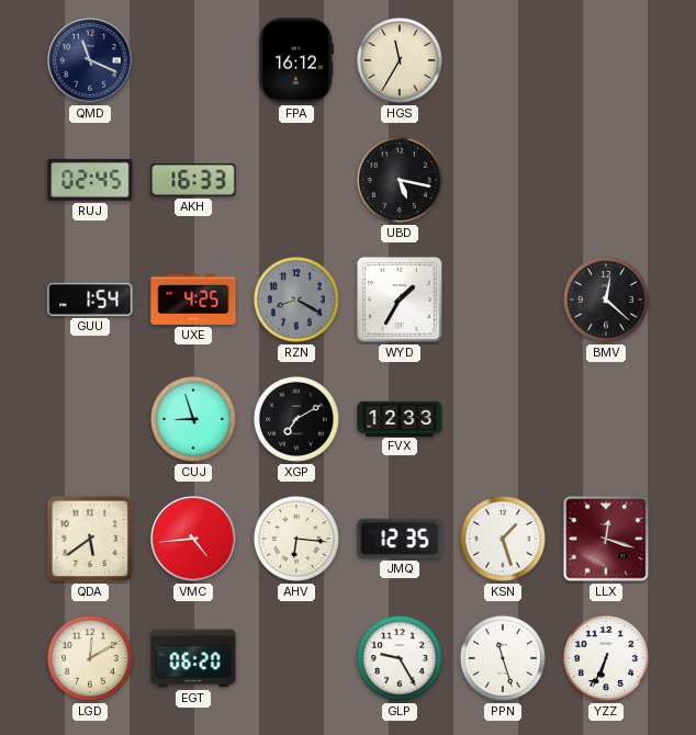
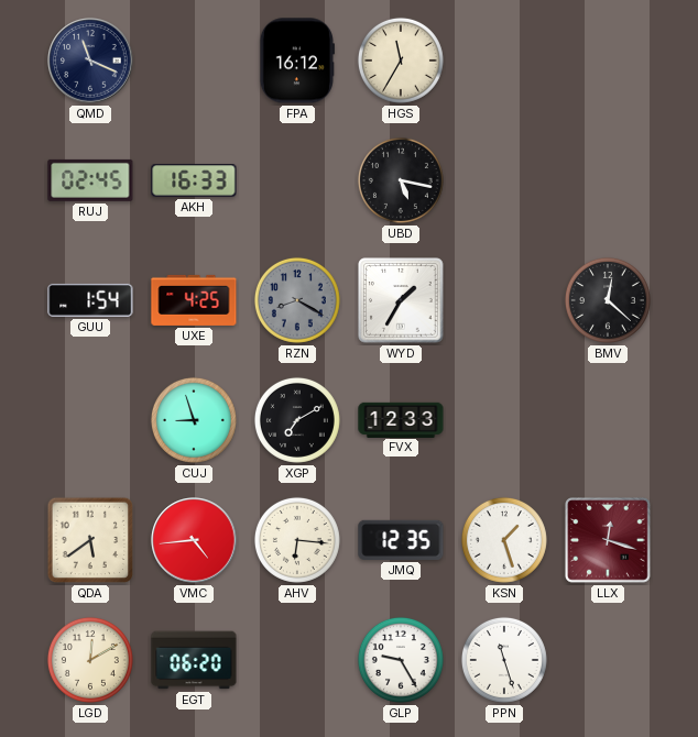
YZZ: 6:34 -> none
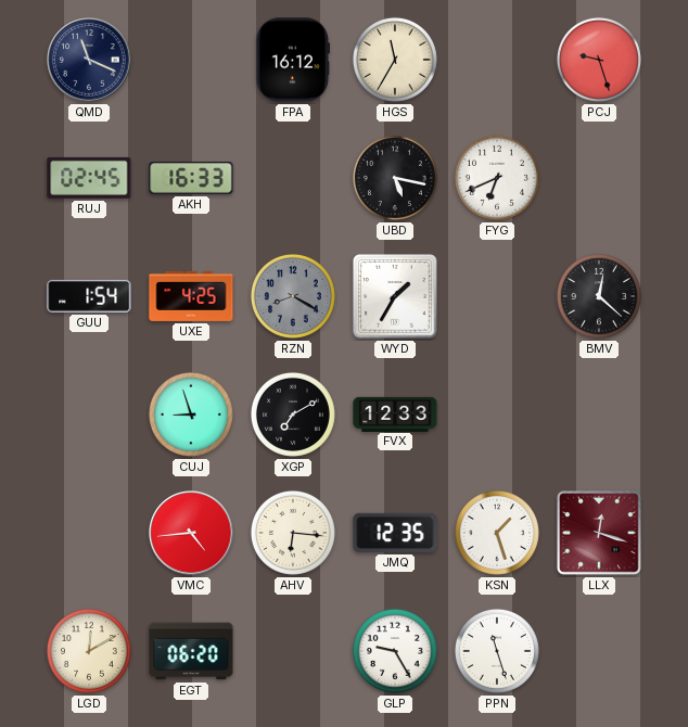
PCJ: none -> 9:27
FYG: none -> 6:41
QDA: 5:39 -> none
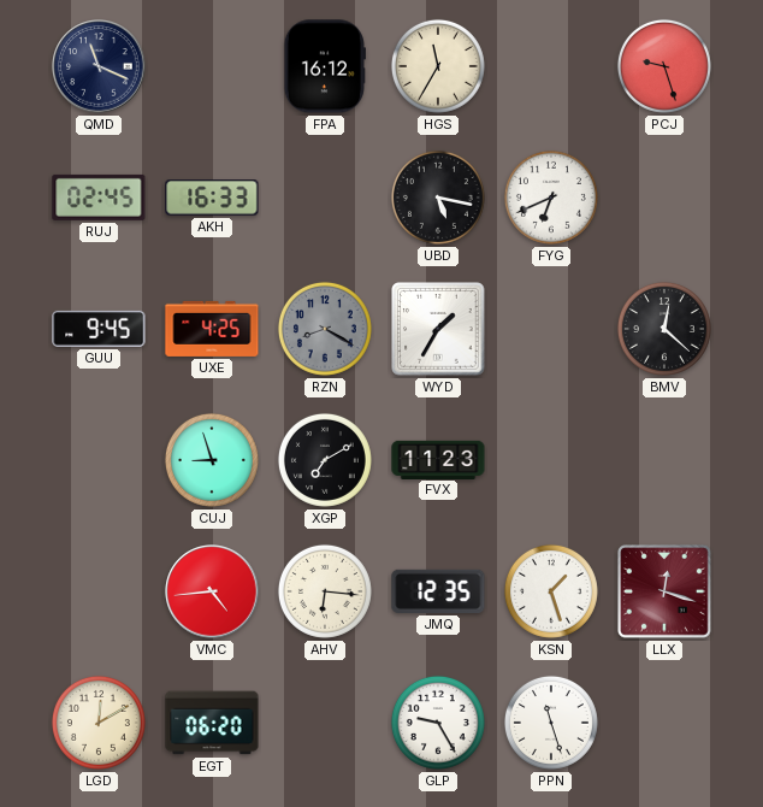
GUU: 1:54 -> 9:45
FVX: 12:33 -> 11:23
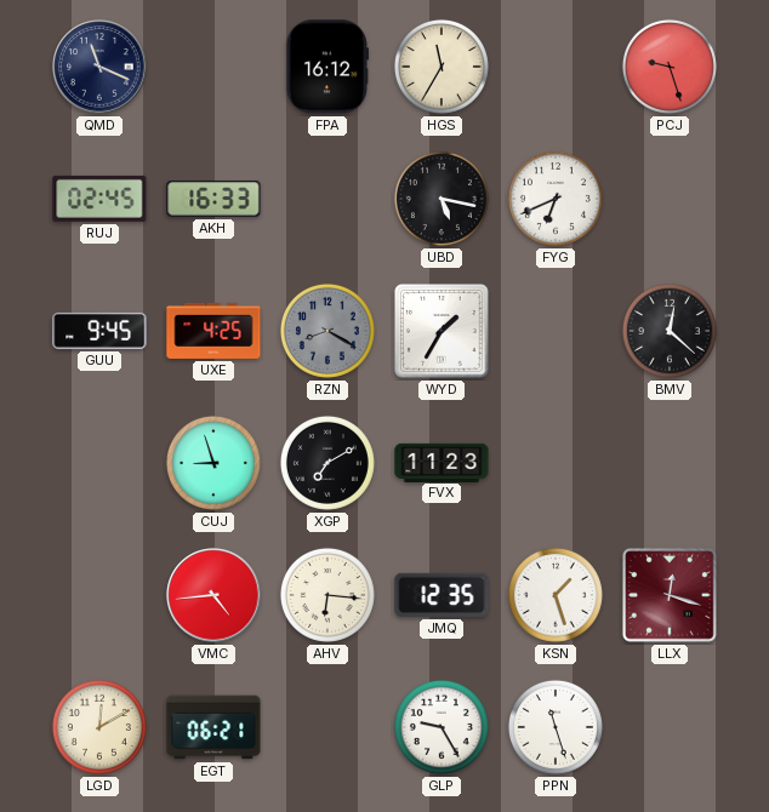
EGT: 06:20 -> 06:21
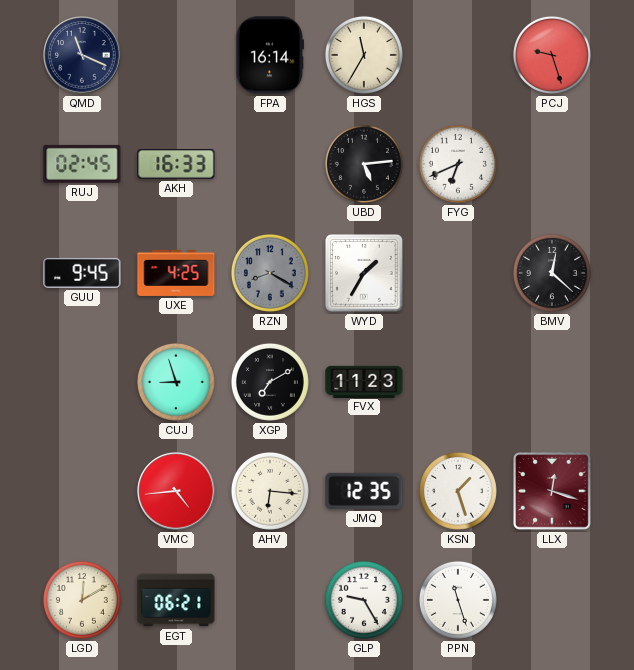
FPA: 16:12 -> 16:14
UBD: 5:17 -> 5:14
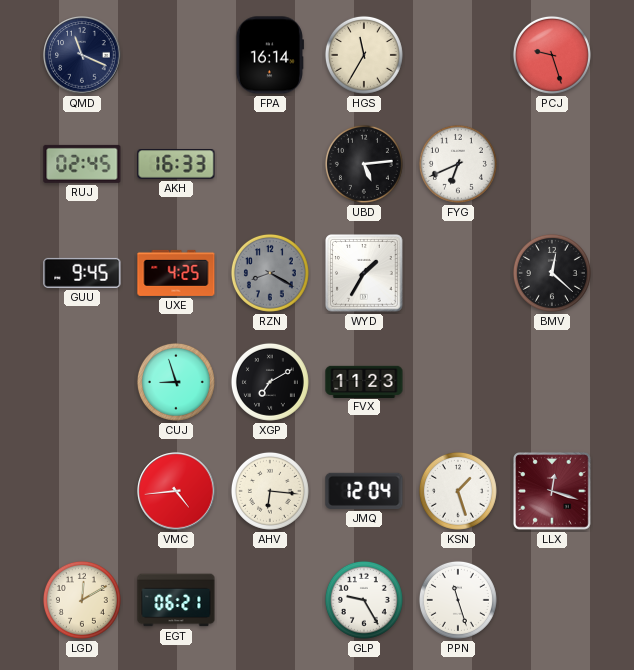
JMQ: 12:35 -> 12:04
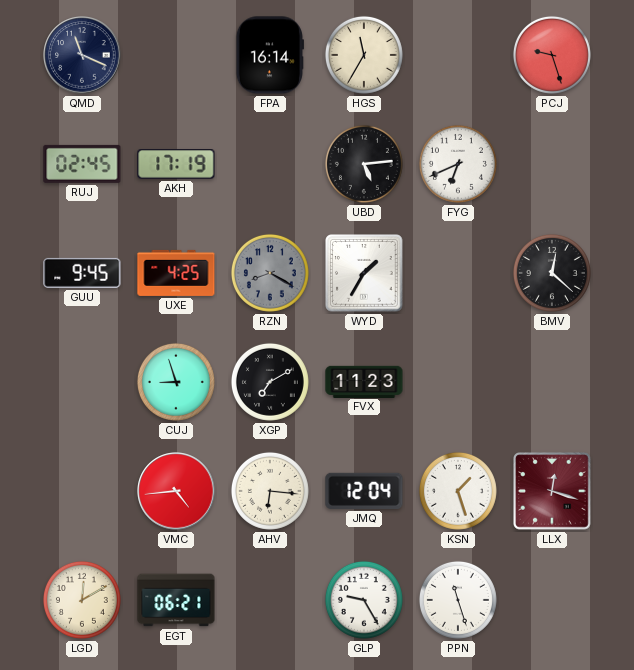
AKH: 16:33 -> 17:19
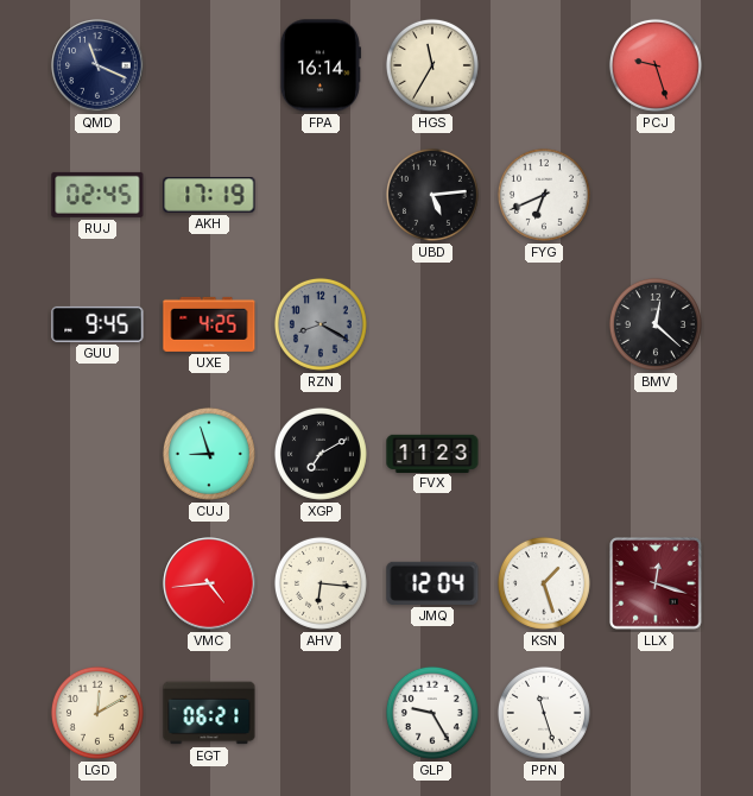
WYD: 1:35 -> none
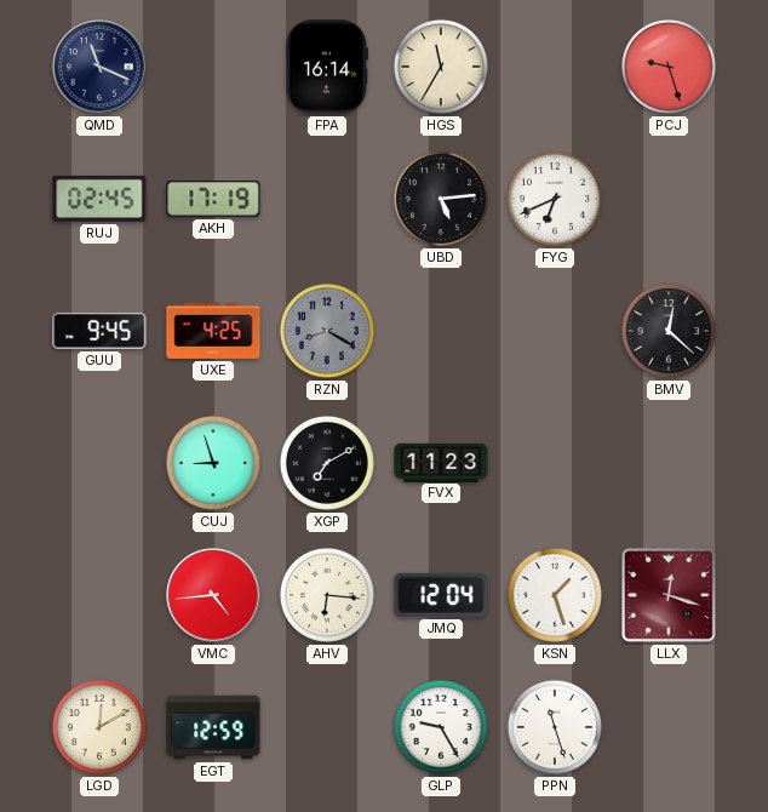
EGT: 06:21 -> 12:59
